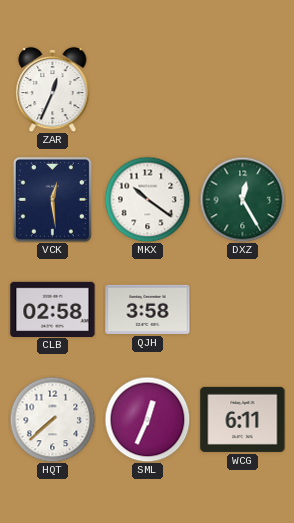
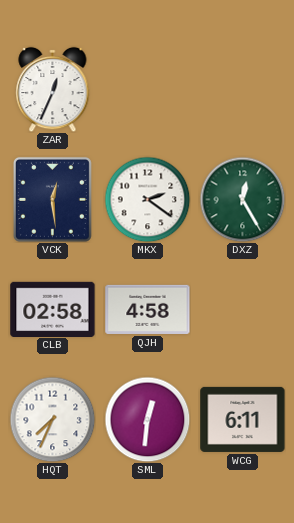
MKX: 10:21 -> 2:21
QJH: 3:58 -> 4:58
HQT: 7:38 -> 7:34
SML: 12:34 -> 12:31
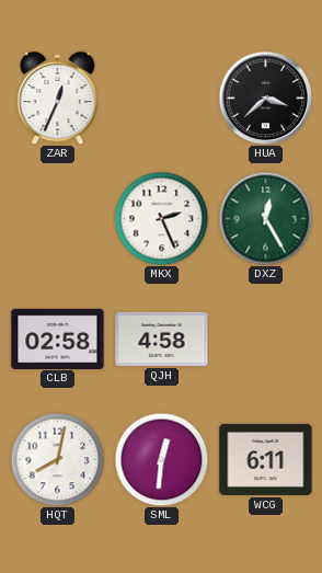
HUA: none -> 3:38
VCK: 12:29 -> none
MKX: 2:21 -> 2:26
HQT: 7:34 -> 8:02
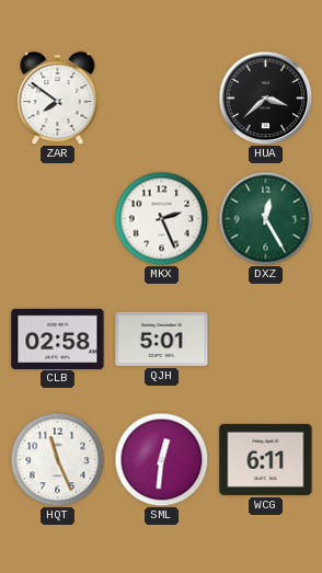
ZAR: 12:34 -> 7:51
QJH: 4:58 -> 5:01
HQT: 8:02 -> 11:26
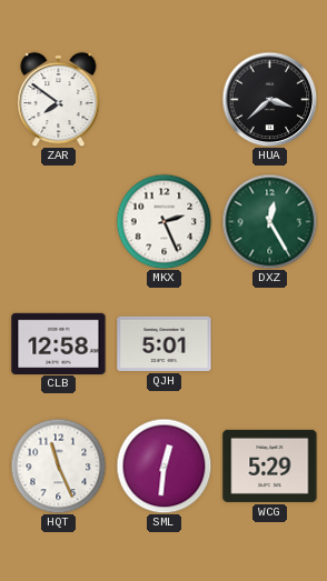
CLB: 02:58 -> 12:58
WCG: 6:11 -> 5:29
